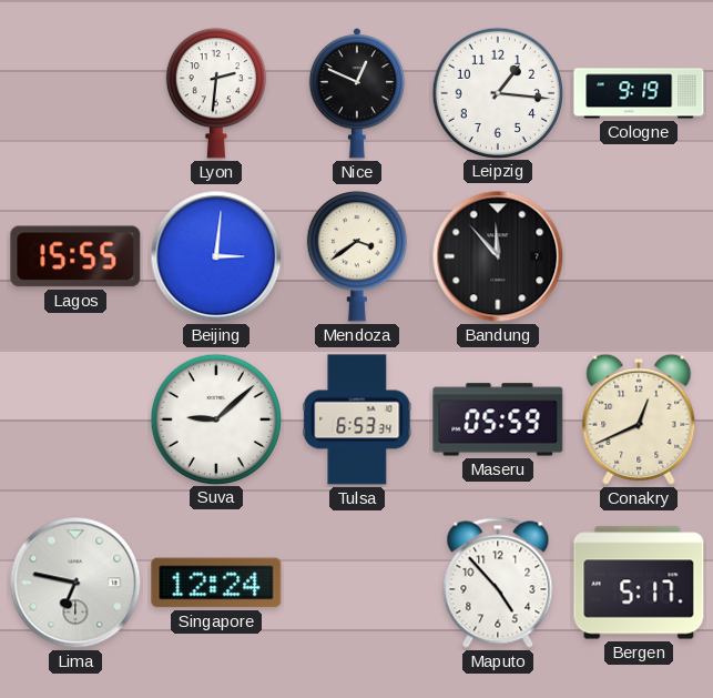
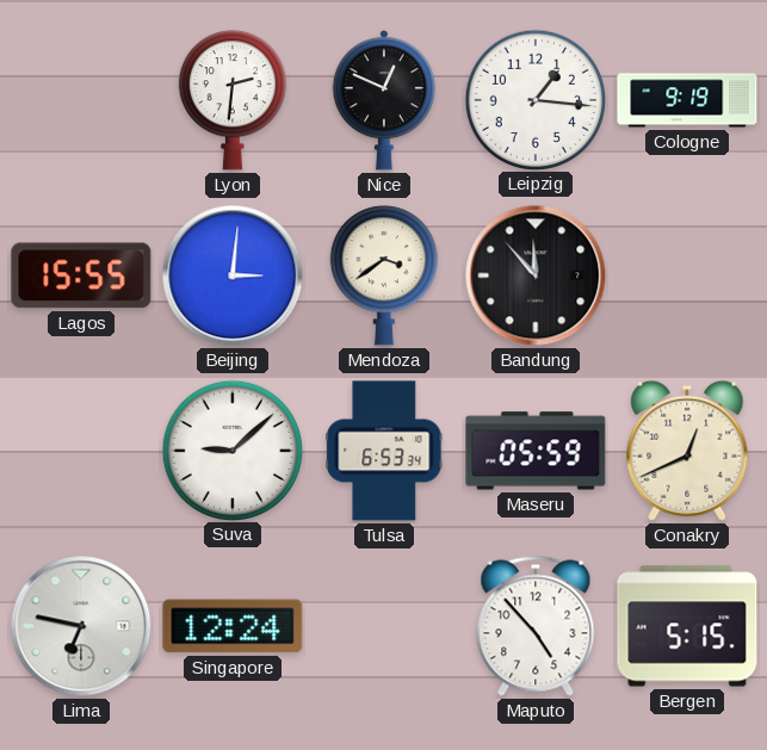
Bergen: 5:17 -> 5:15
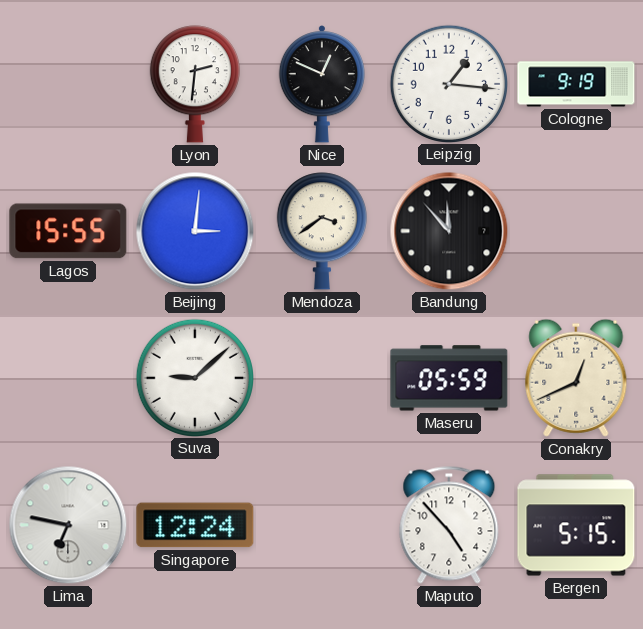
Tulsa: 6:53 -> none
